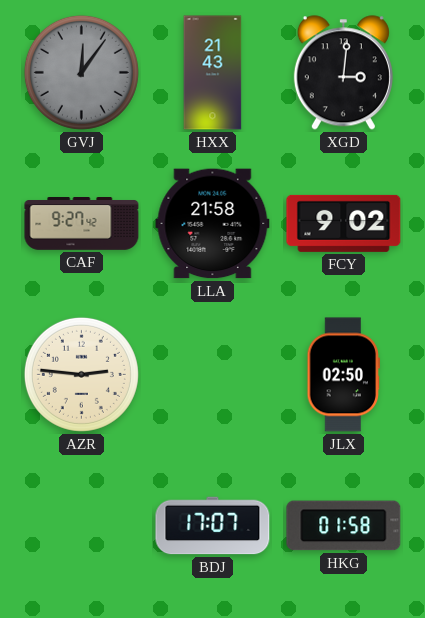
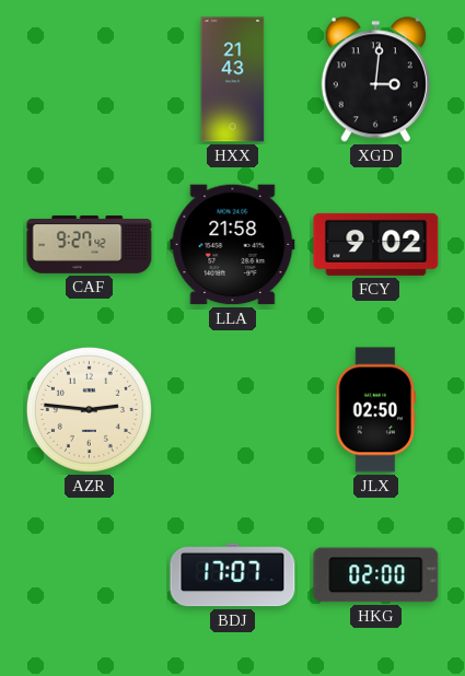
GVJ: 12:06 -> none
HKG: 01:58 -> 02:00
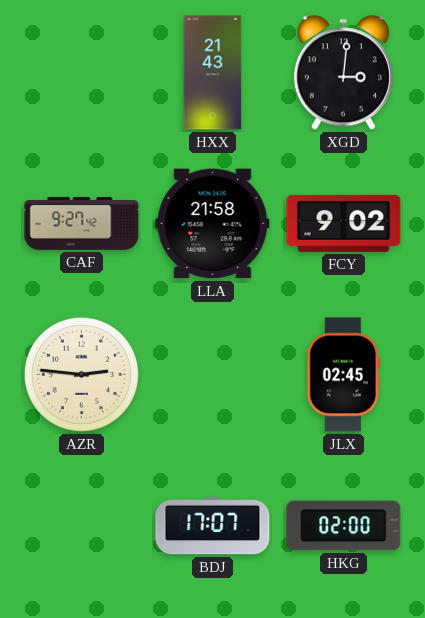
JLX: 02:50 -> 02:45
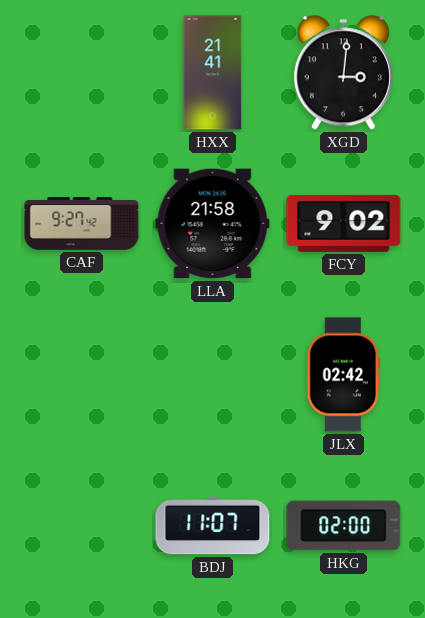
HXX: 21:43 -> 21:41
AZR: 2:46 -> none
JLX: 02:45 -> 02:42
BDJ: 17:07 -> 11:07
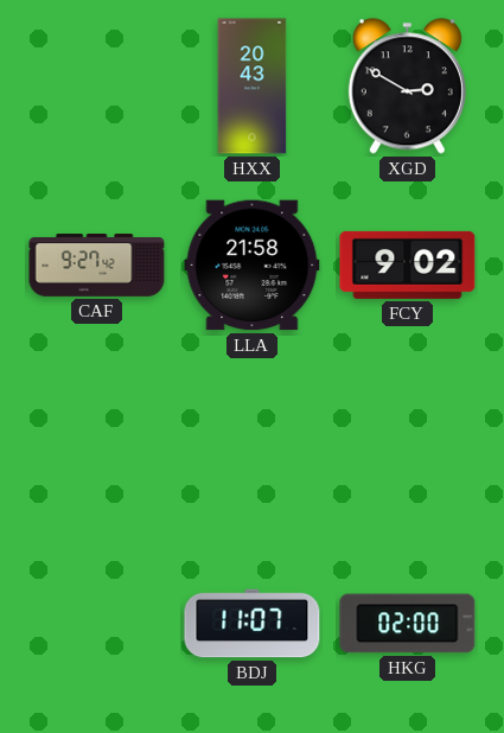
HXX: 21:41 -> 20:43
XGD: 3:01 -> 2:50
JLX: 02:42 -> none
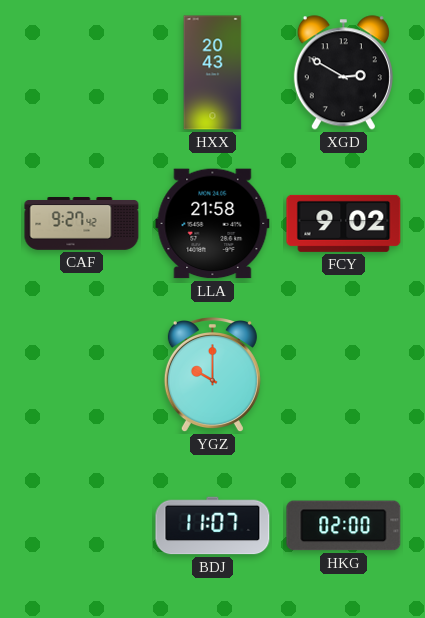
YGZ: none -> 10:00
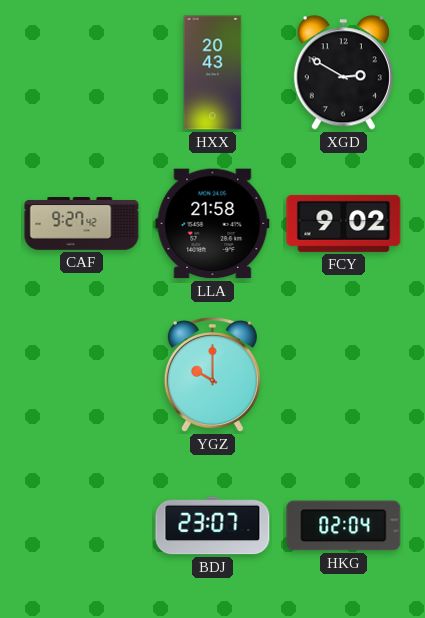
BDJ: 11:07 -> 23:07
HKG: 02:00 -> 02:04
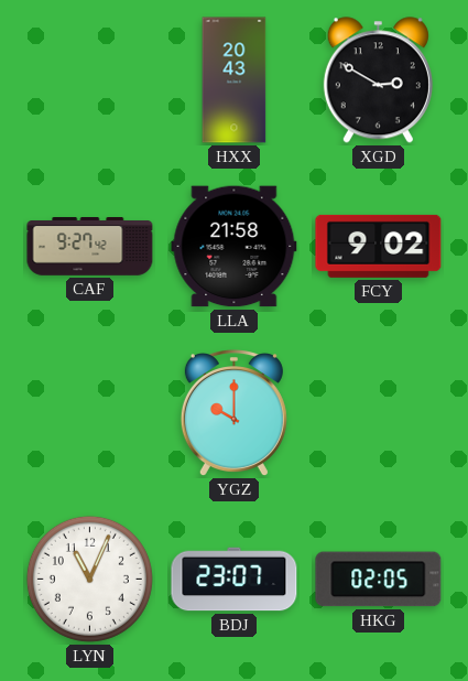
LYN: none -> 11:04
HKG: 02:04 -> 02:05
